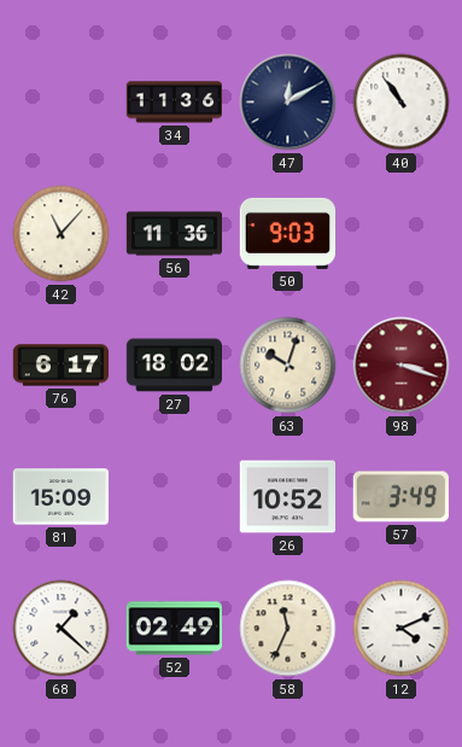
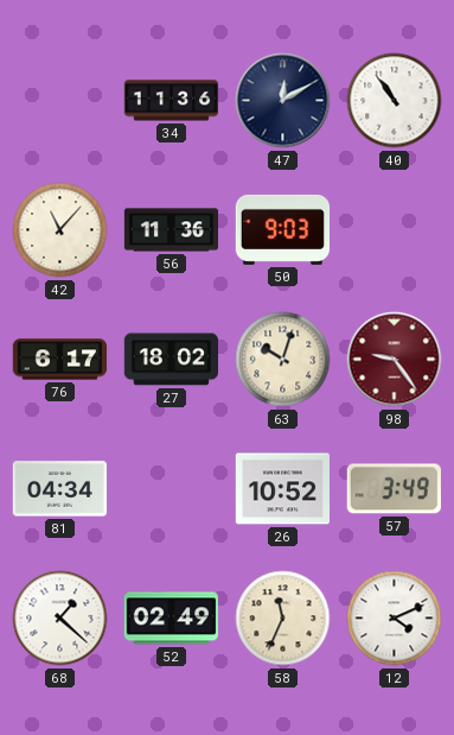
98: 3:18 -> 9:24
81: 15:09 -> 04:34
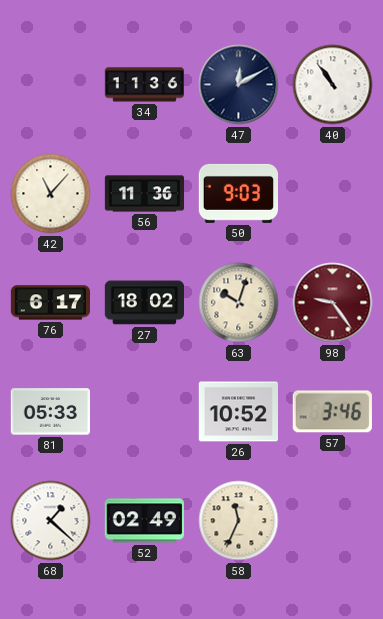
81: 04:34 -> 05:33
57: 3:49 -> 3:46
12: 4:11 -> none
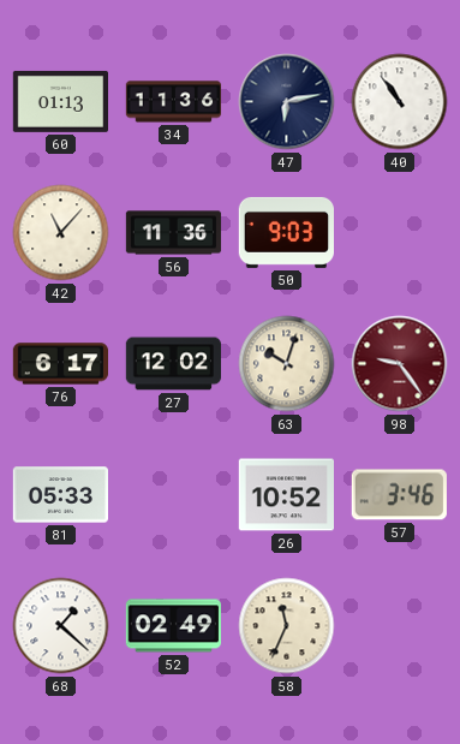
60: none -> 01:13
47: 12:10 -> 6:13
27: 18:02 -> 12:02
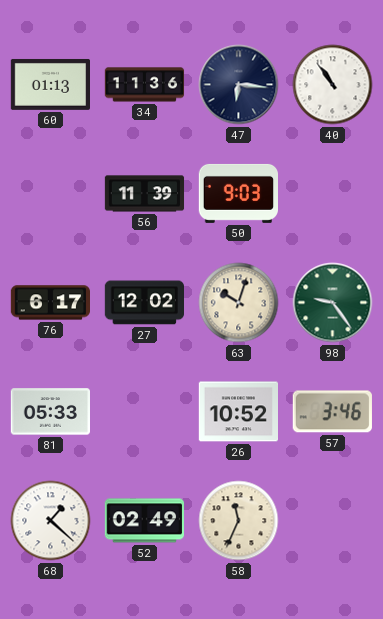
47: 6:13 -> 6:16
42: 11:07 -> none
56: 11:36 -> 11:39
98 dial: burgundy -> green
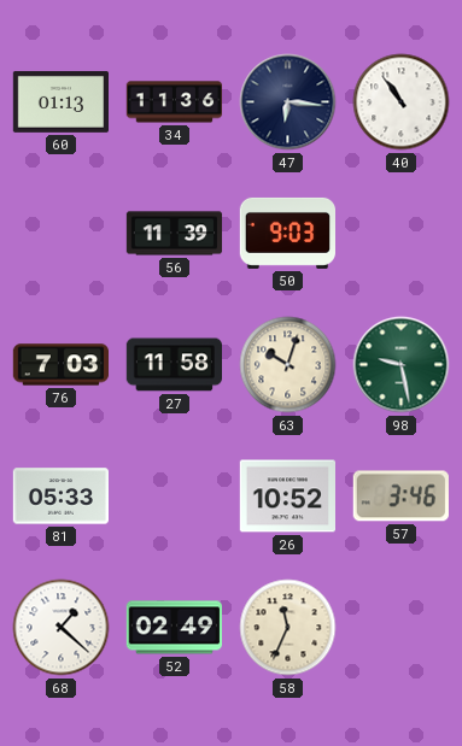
76: 6:17 -> 7:03
27: 12:02 -> 11:58
98: 9:24 -> 9:28
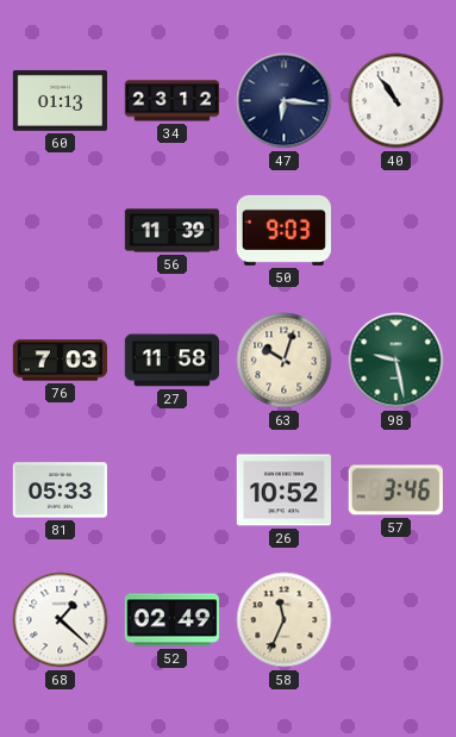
34: 11:36 -> 23:12
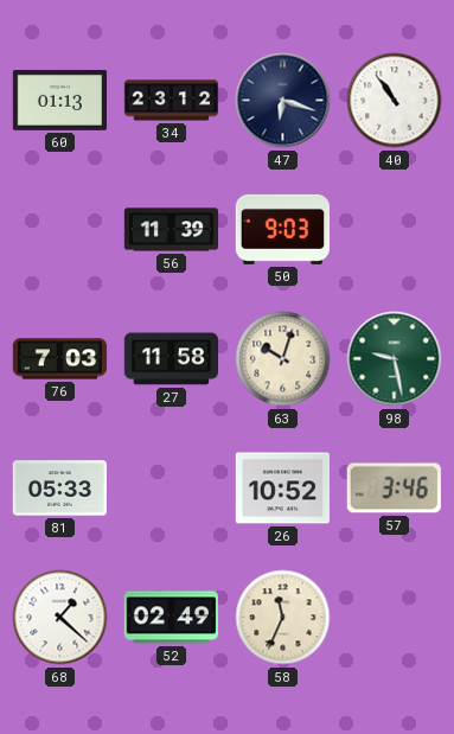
47: 6:16 -> 6:18
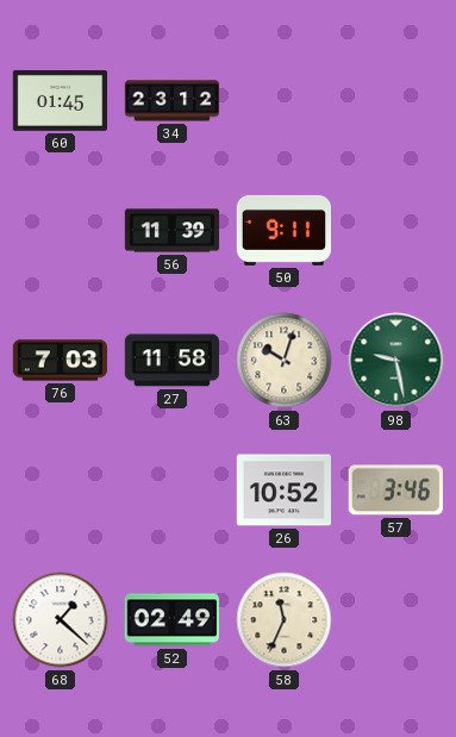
60: 01:13 -> 01:45
47: 6:18 -> none
40: 10:54 -> none
50: 9:03 -> 9:11
81: 05:33 -> none
